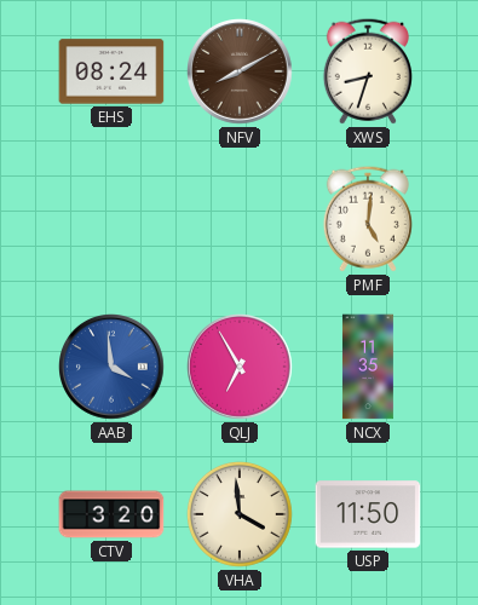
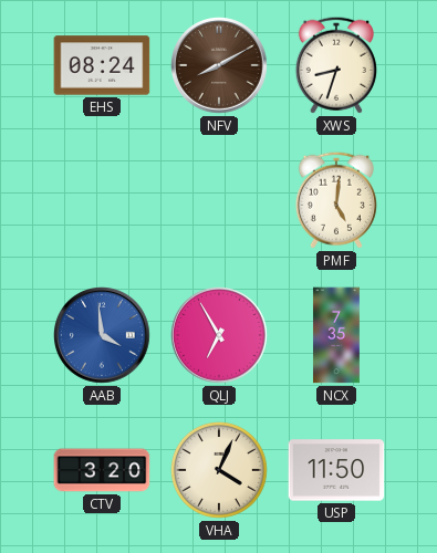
NCX: 11:35 -> 7:35
VHA: 3:59 -> 4:04
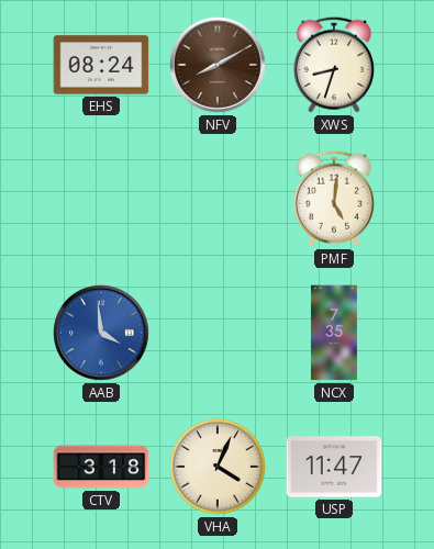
QLJ: 6:55 -> none
CTV: 3:20 -> 3:18
USP: 11:50 -> 11:47
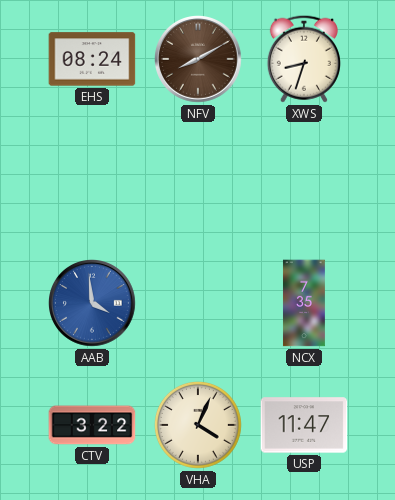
PMF: 5:01 -> none
CTV: 3:18 -> 3:22
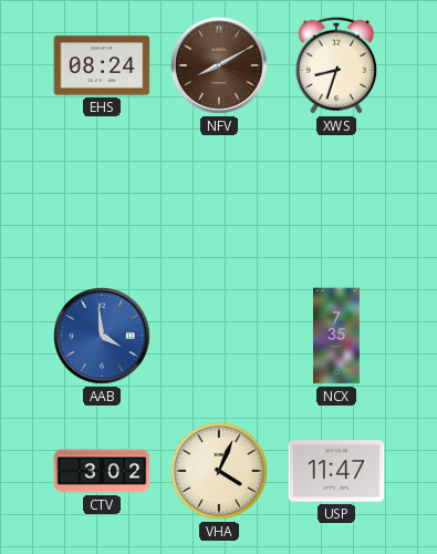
CTV: 3:22 -> 3:02
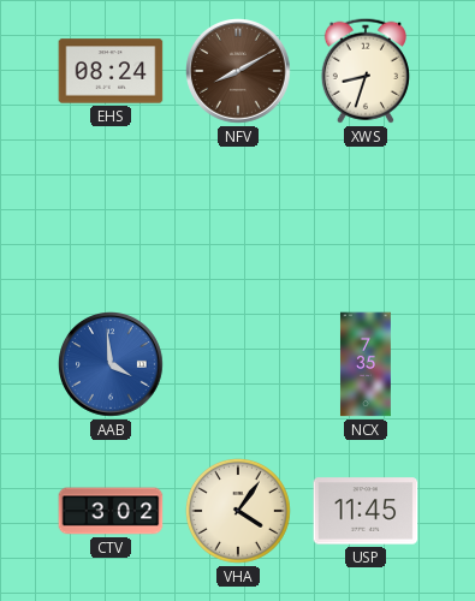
VHA: 4:04 -> 4:06
USP: 11:47 -> 11:45
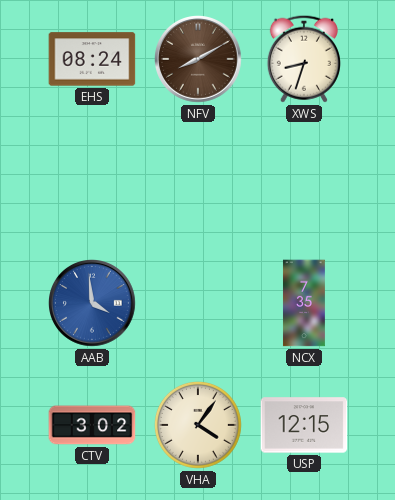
USP: 11:45 -> 12:15
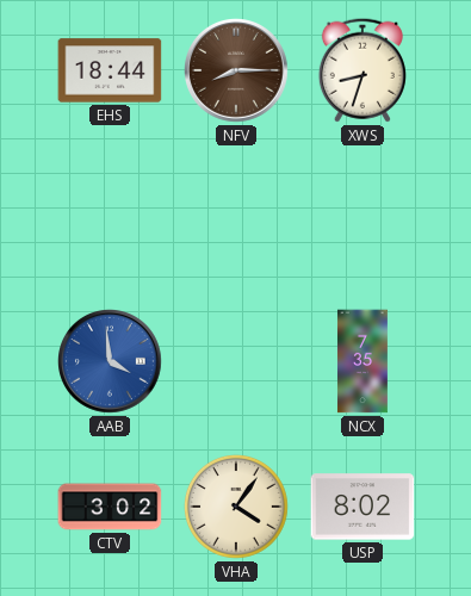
EHS: 08:24 -> 18:44
NFV: 8:10 -> 8:15
USP: 12:15 -> 8:02
